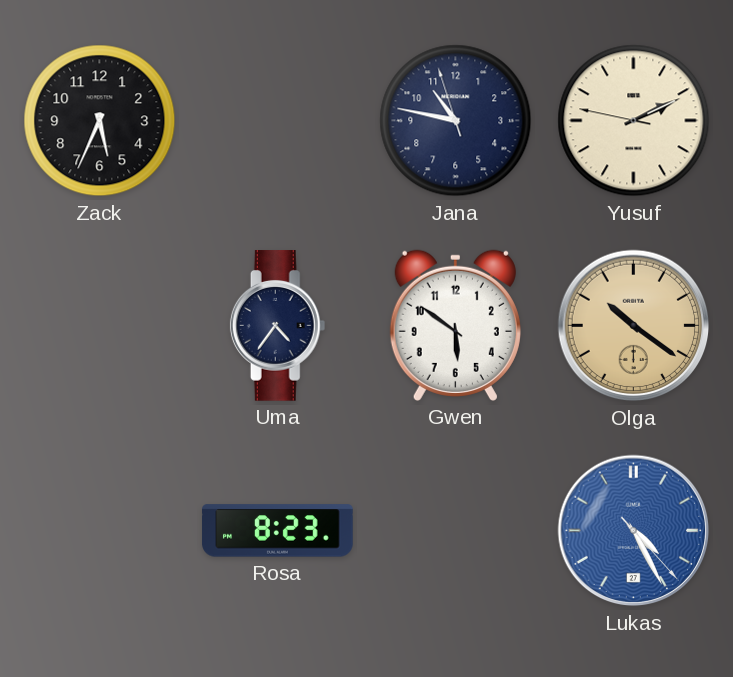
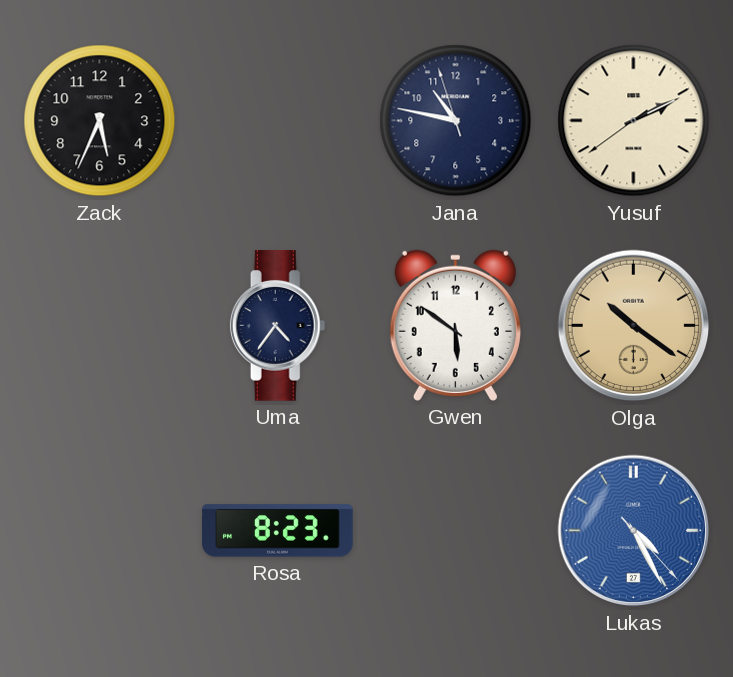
Yusuf: 2:10:47 -> 2:10:39
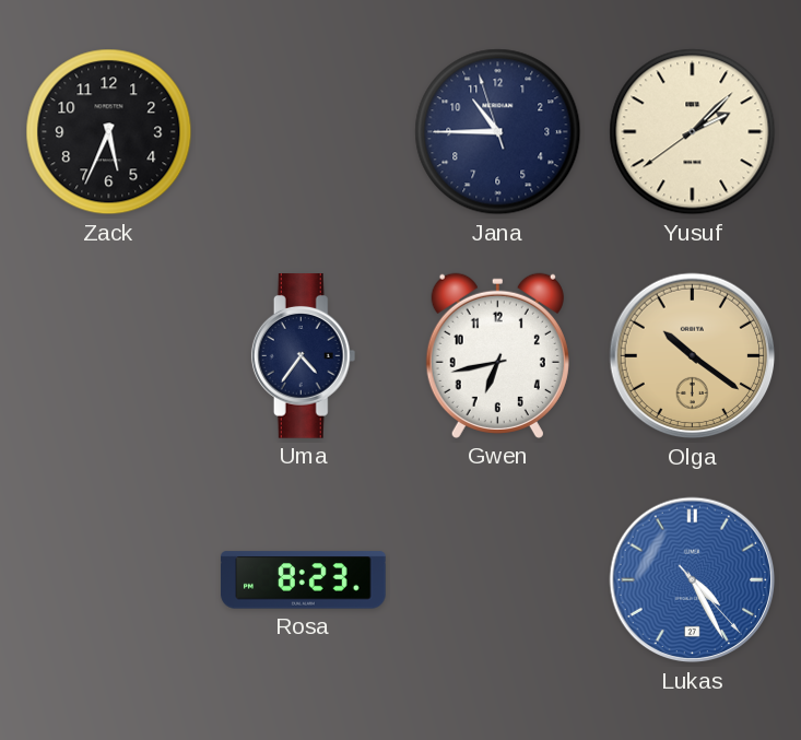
Jana: 10:46 -> 10:44
Yusuf: 2:10 -> 2:07
Gwen: 5:51 -> 6:43
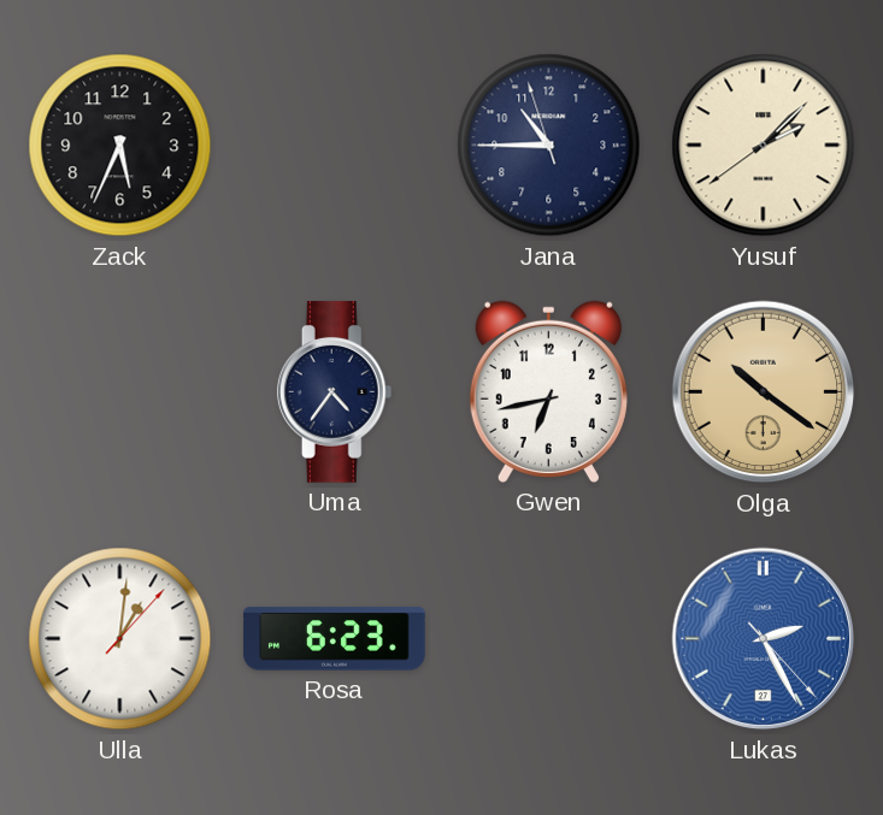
Ulla: none -> 1:01
Rosa: 8:23 -> 6:23
Lukas: 4:25 -> 2:25
